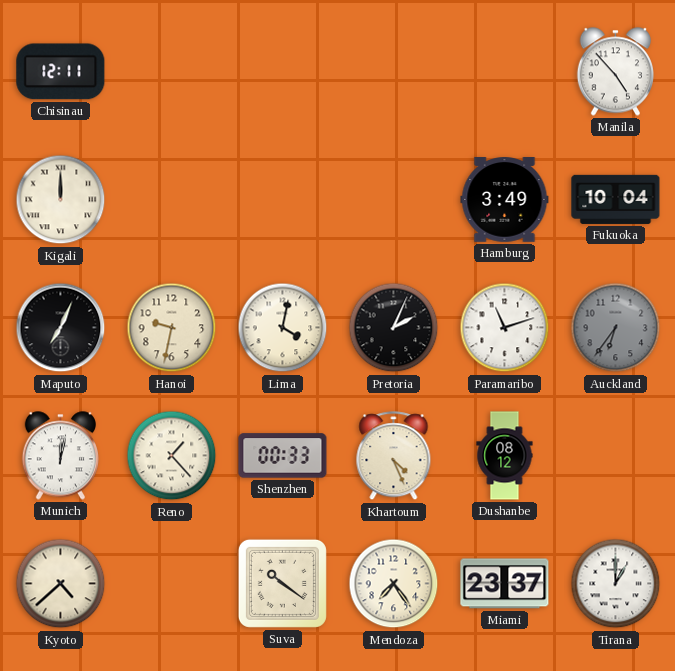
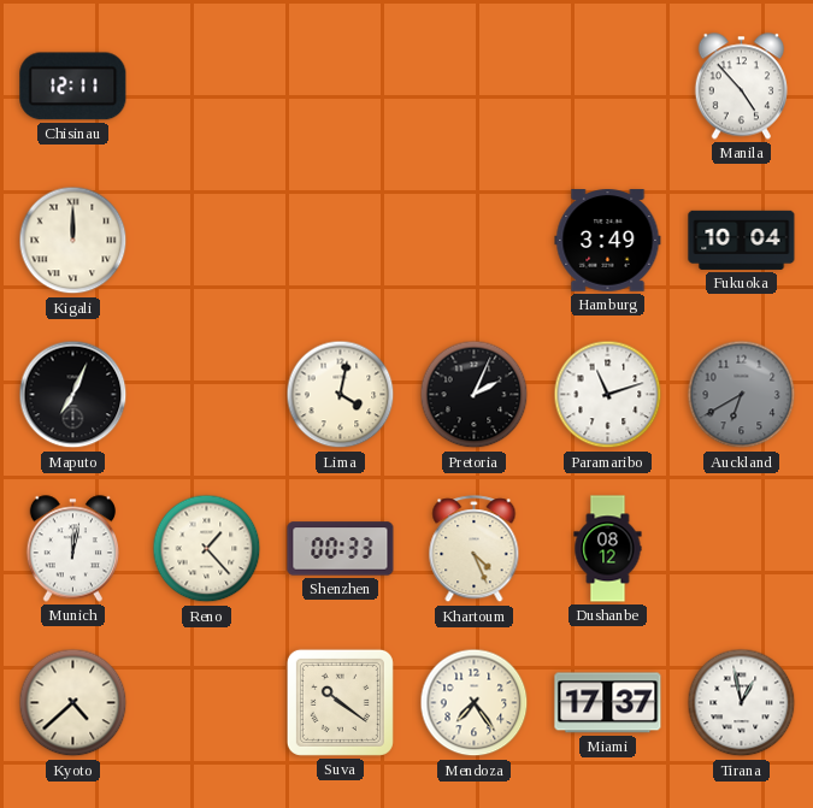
Hanoi: 9:32 -> none
Auckland: 6:36 -> 6:40
Miami: 23:37 -> 17:37
Tirana: 1:00 -> 12:58
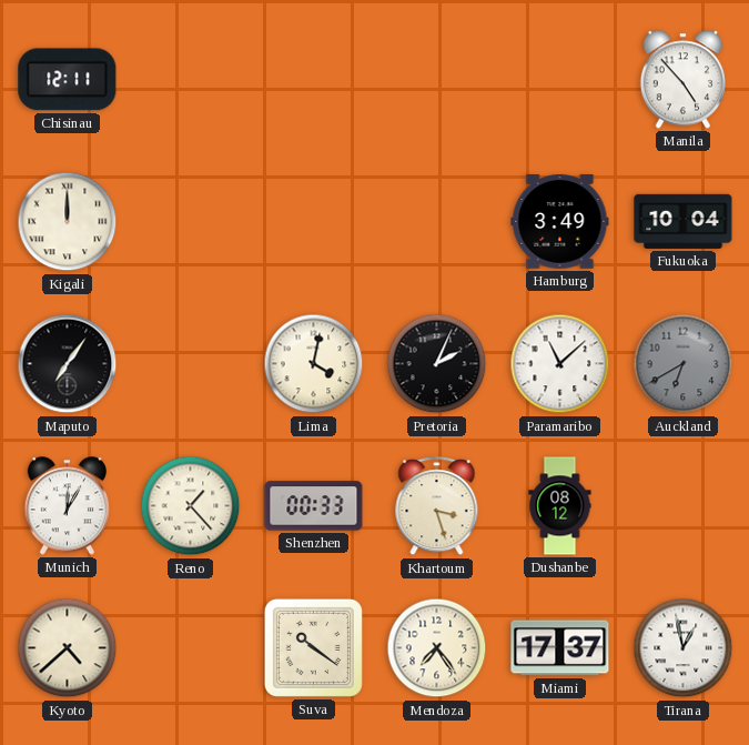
Maputo: 7:04 -> 7:06
Paramaribo: 11:12 -> 11:08
Munich: 12:02 -> 12:05
Khartoum: 4:26 -> 3:27
